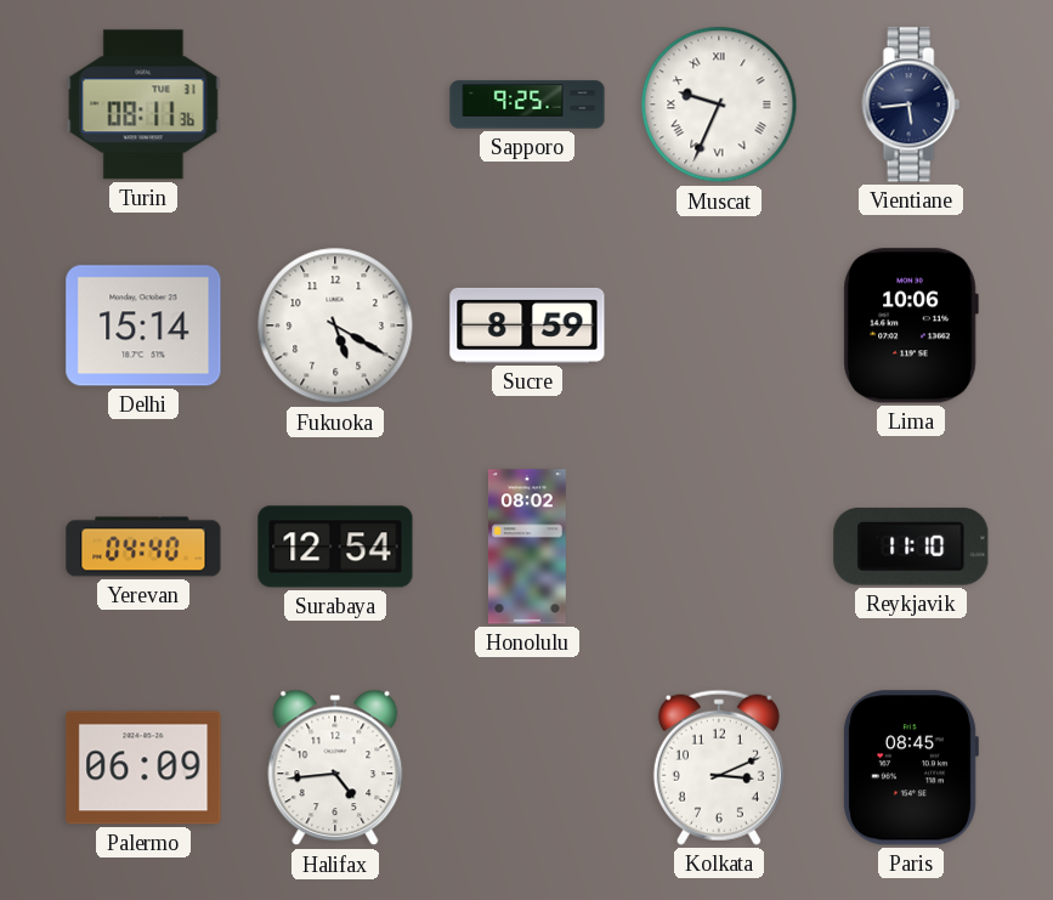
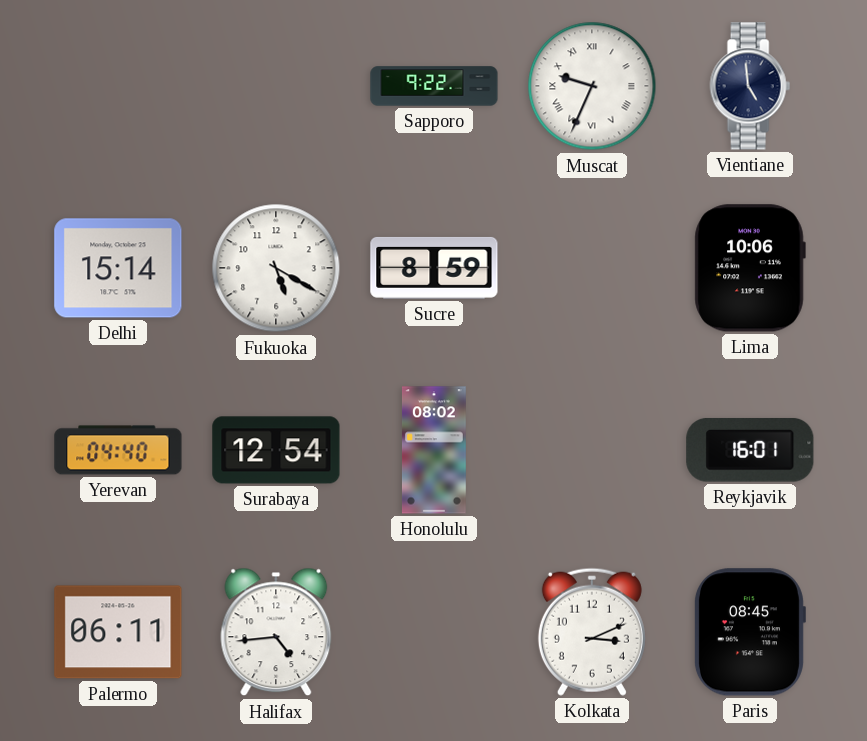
Turin: 08:11 -> none
Sapporo: 9:25 -> 9:22
Vientiane: 5:44 -> 4:59
Reykjavik: 11:10 -> 16:01
Palermo: 06:09 -> 06:11
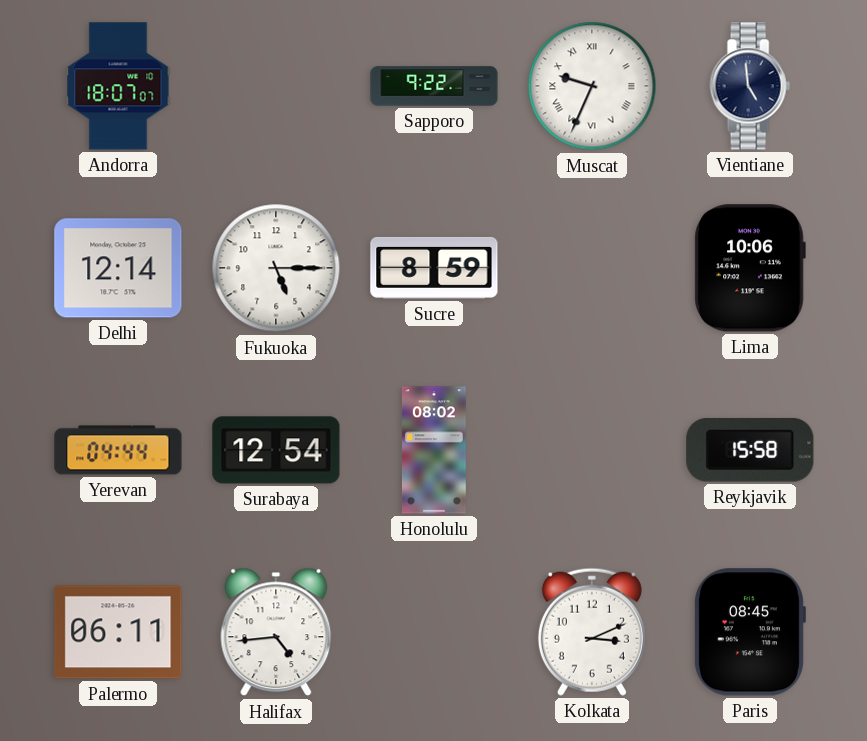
Andorra: none -> 18:07
Delhi: 15:14 -> 12:14
Fukuoka: 5:20 -> 5:15
Yerevan: 04:40 -> 04:44
Reykjavik: 16:01 -> 15:58
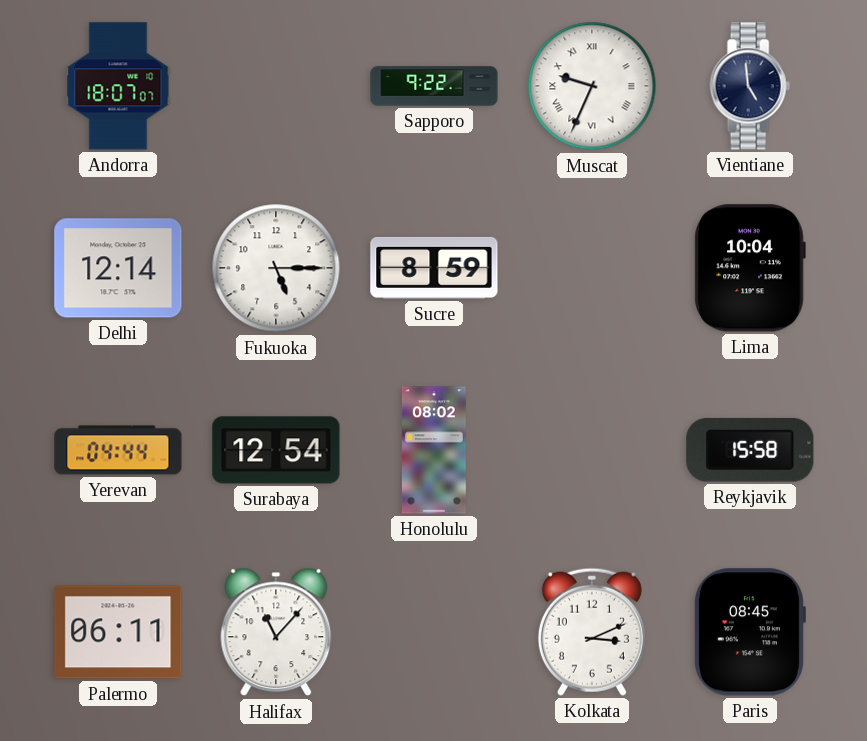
Lima: 10:06 -> 10:04
Halifax: 4:44 -> 11:07
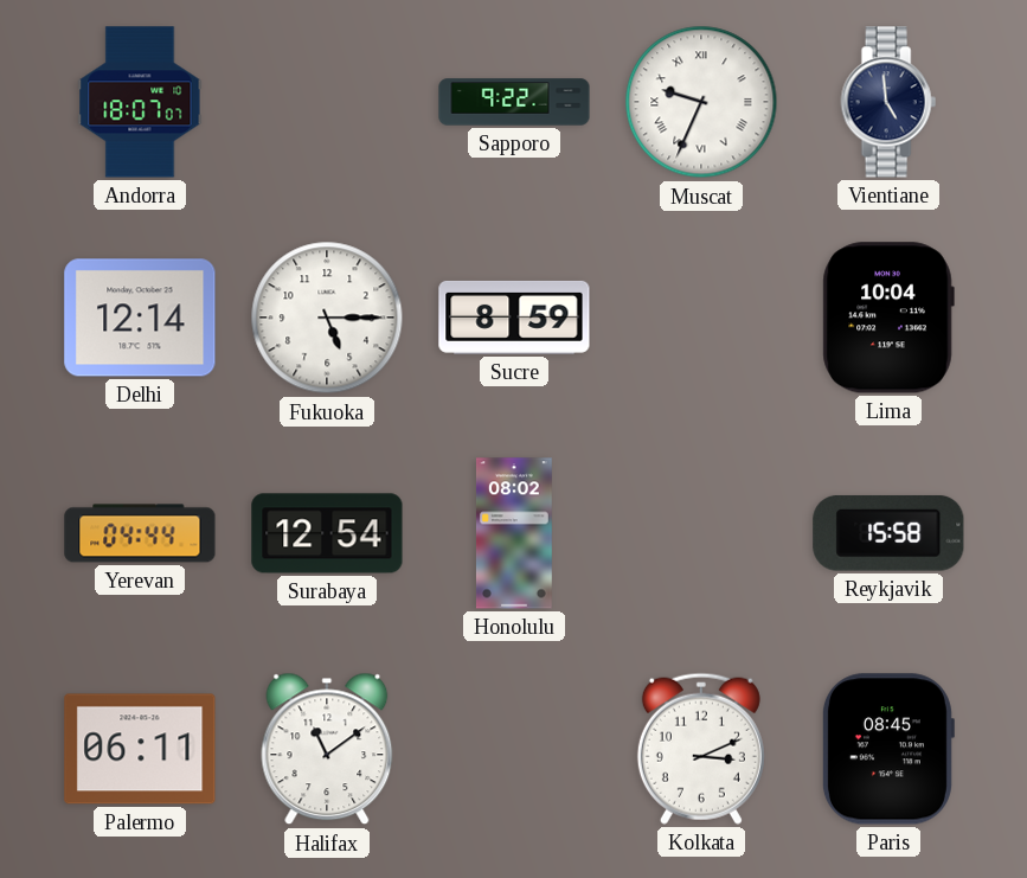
Halifax: 11:07 -> 11:09
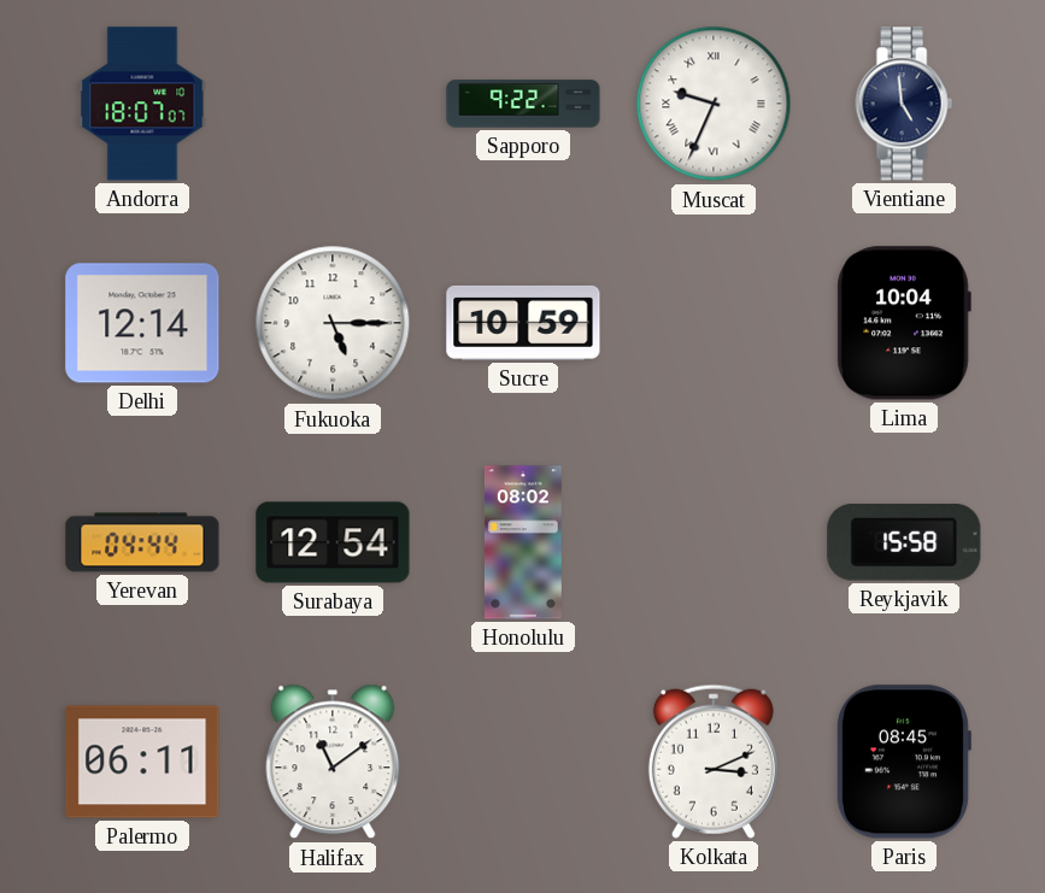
Sucre: 8:59 -> 10:59
